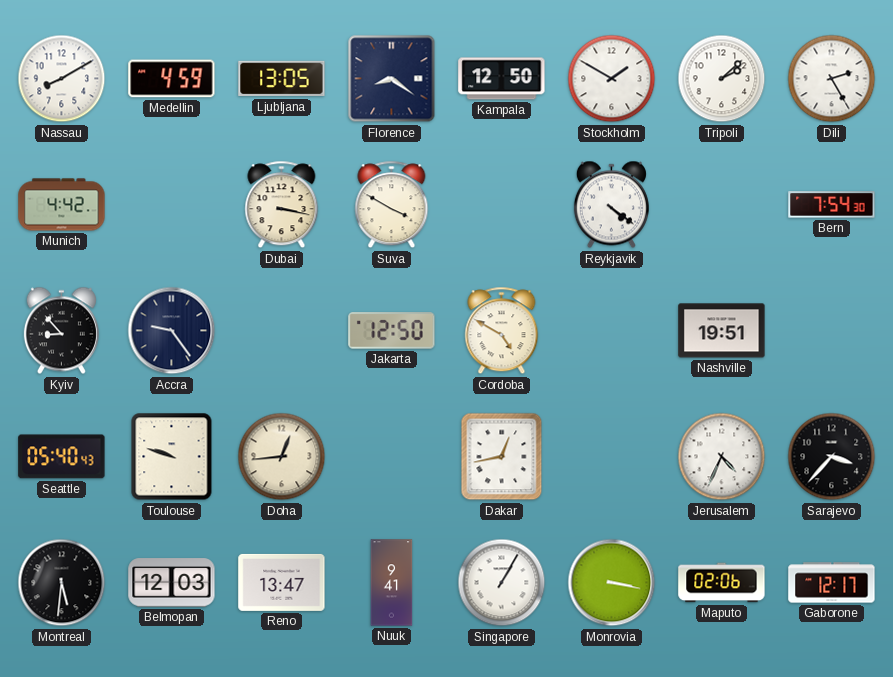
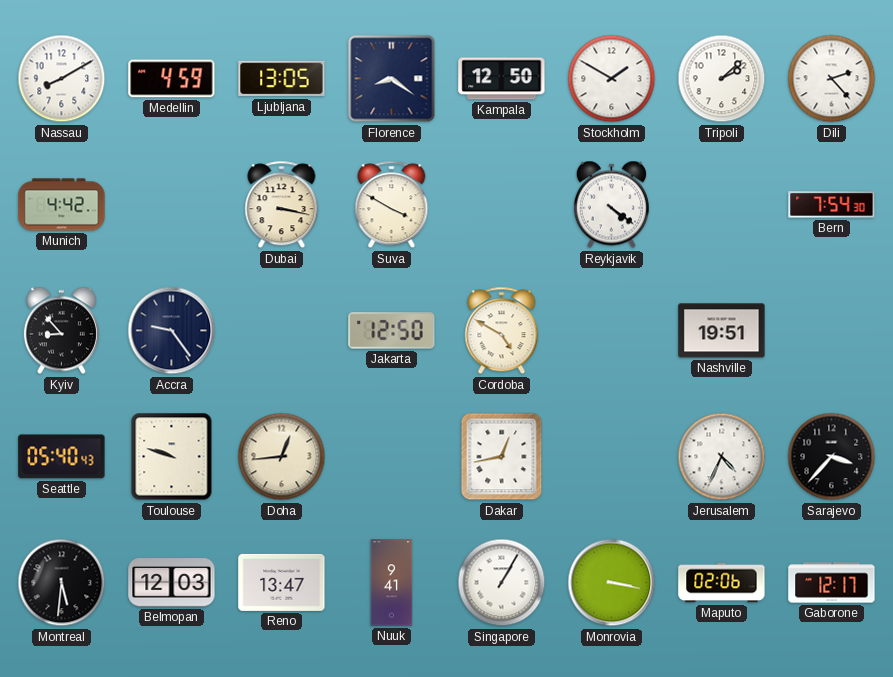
Dili: 2:25 -> 2:23
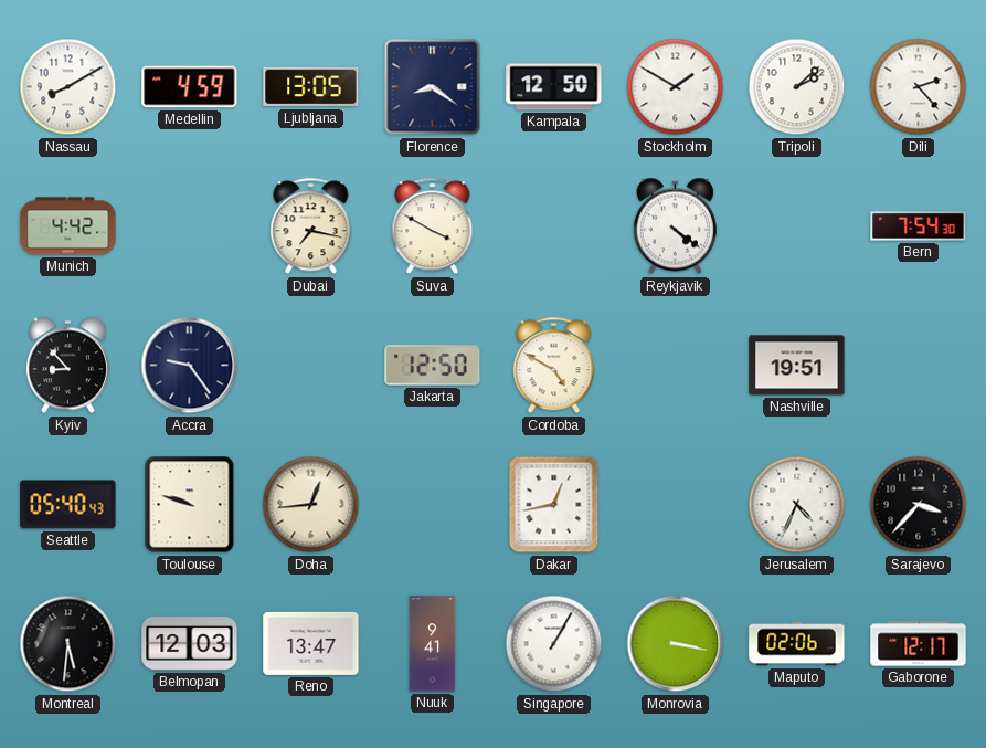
Dubai: 3:17 -> 7:17
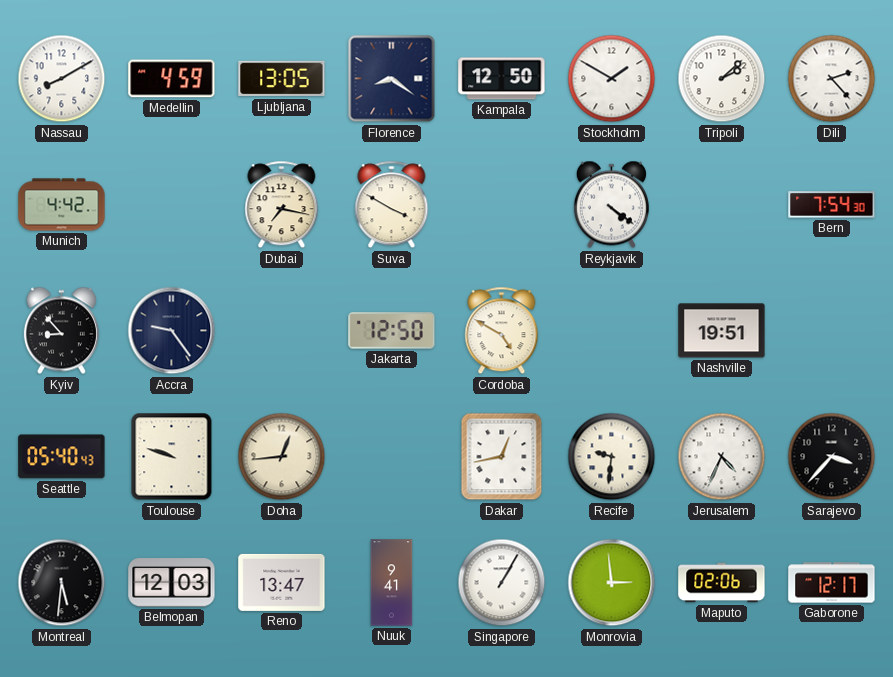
Recife: none -> 9:31
Monrovia: 3:17 -> 2:59
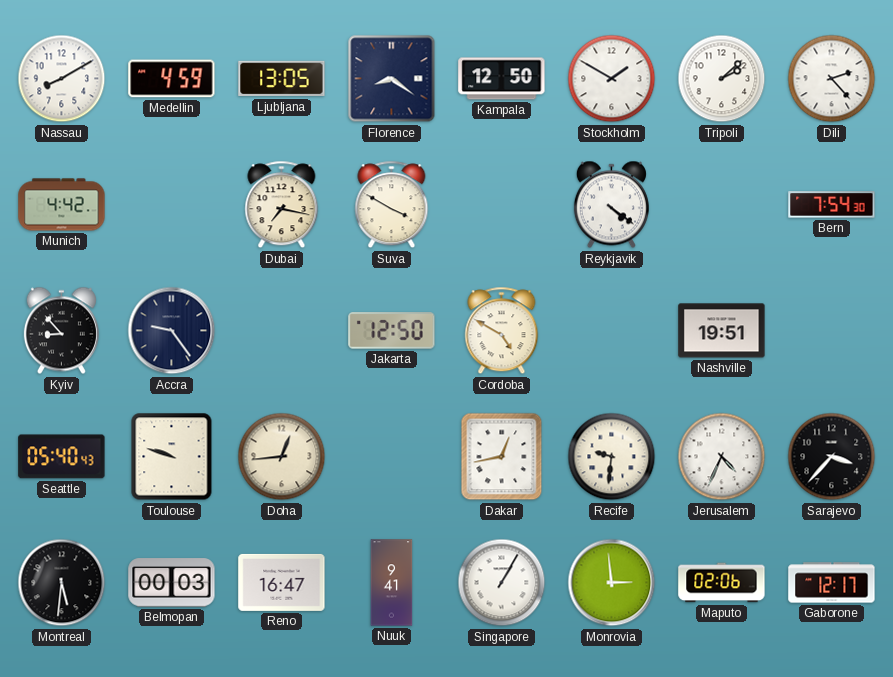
Belmopan: 12:03 -> 00:03
Reno: 13:47 -> 16:47
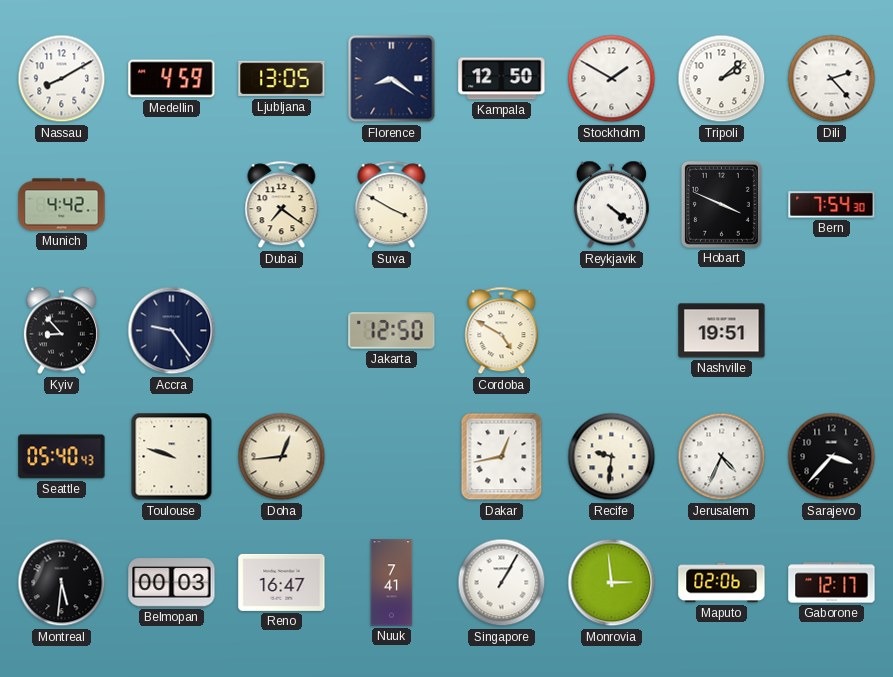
Dubai: 7:17 -> 7:21
Hobart: none -> 3:49
Nuuk: 9:41 -> 7:41
